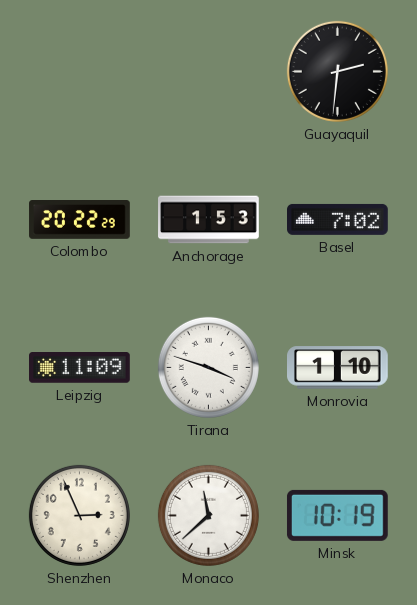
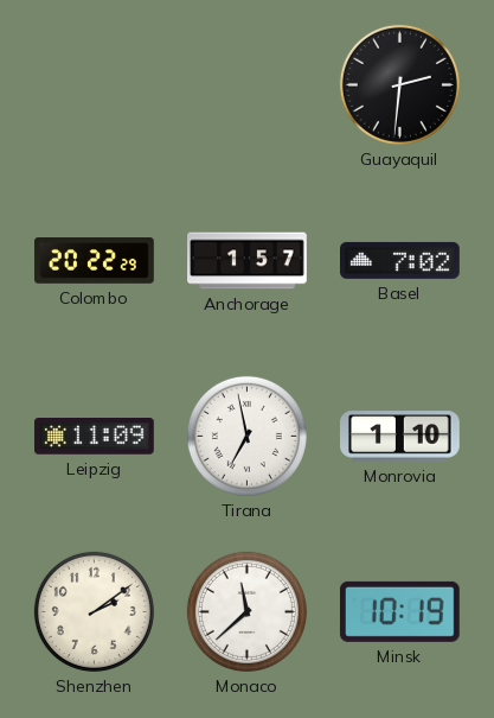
Anchorage: 1:53 -> 1:57
Tirana: 3:48 -> 6:58
Shenzhen: 2:56 -> 2:09
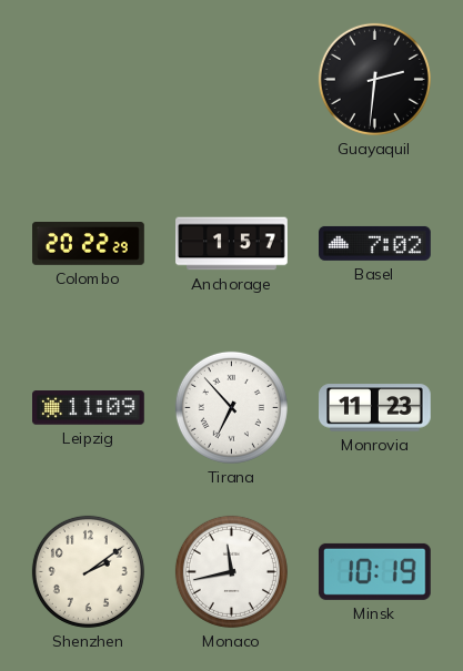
Tirana: 6:58 -> 6:53
Monrovia: 1:10 -> 11:23
Monaco: 11:38 -> 11:43
